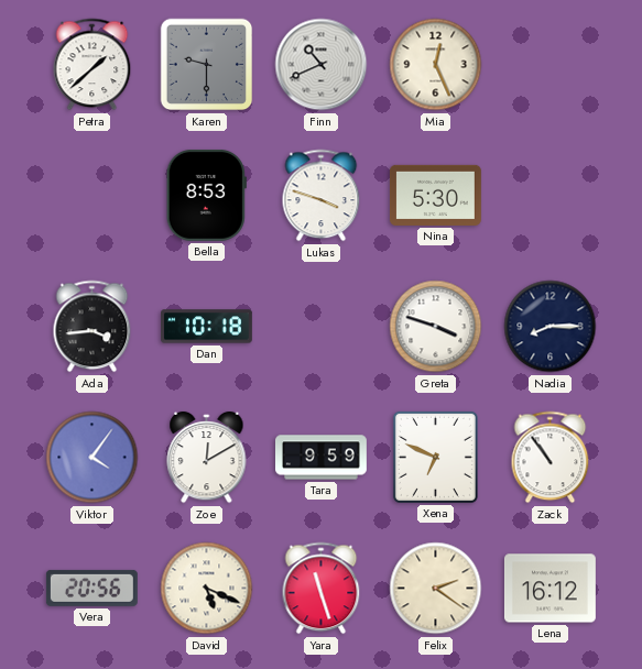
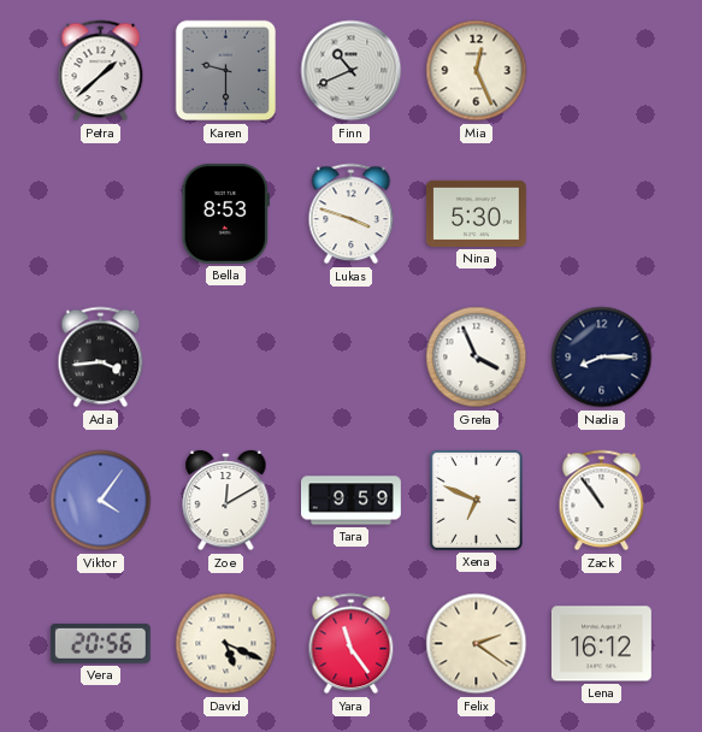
Dan: 10:18 -> none
Greta: 3:48 -> 3:56
Yara: 11:27 -> 11:24
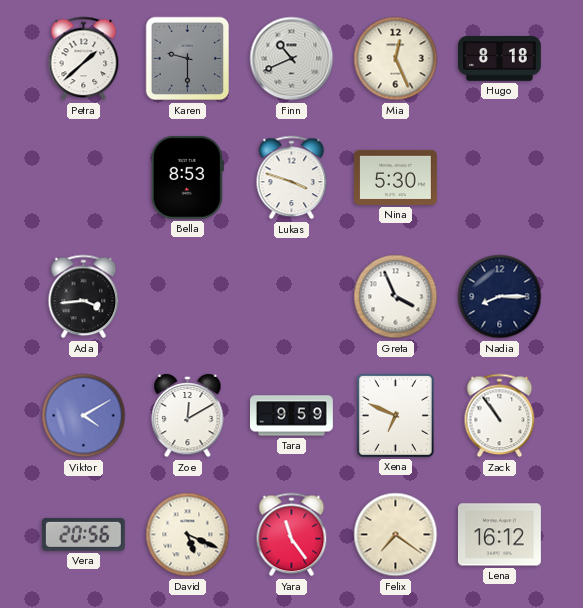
Hugo: none -> 8:18
Viktor: 4:06 -> 4:10
Felix: 2:21 -> 7:21
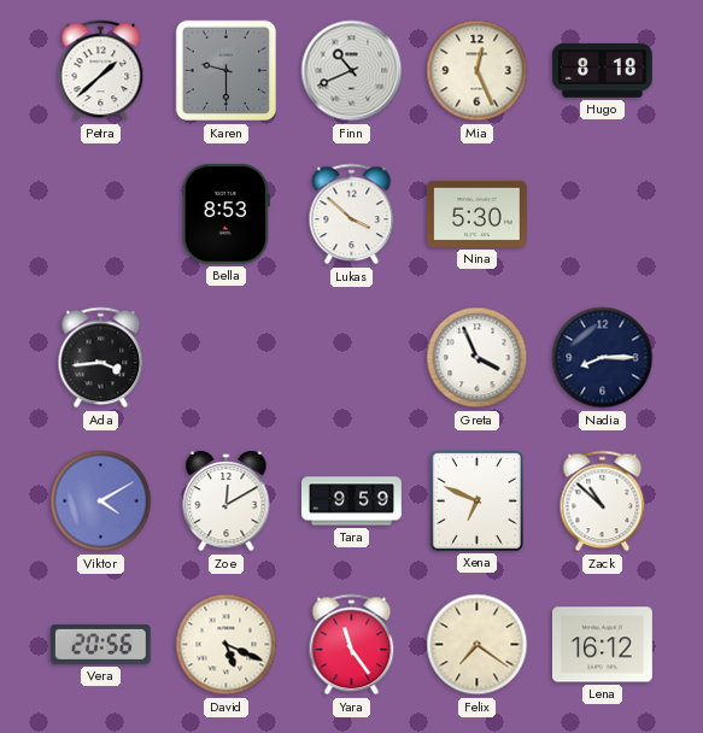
Lukas: 3:48 -> 3:52
Zack: 10:54 -> 10:52
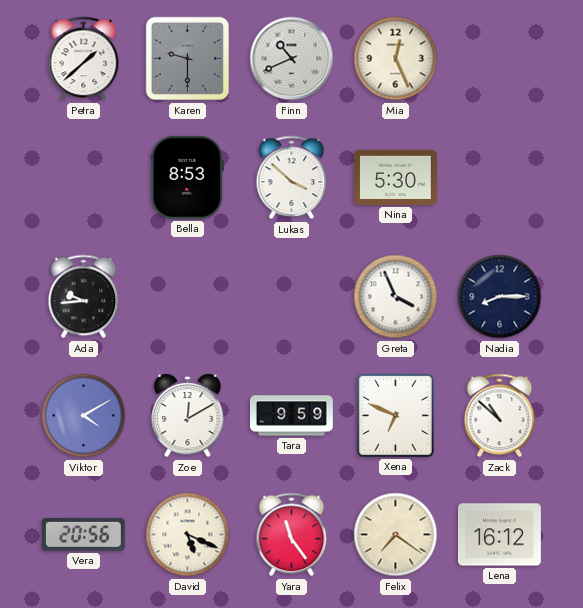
Hugo: 8:18 -> none
Ada: 3:44 -> 9:44
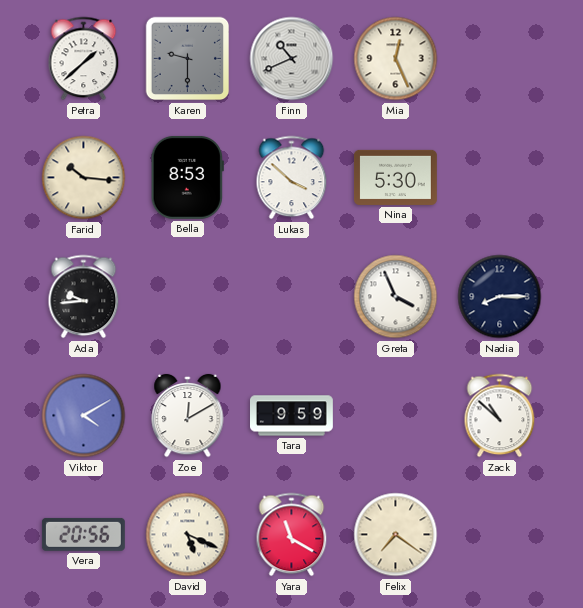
Farid: none -> 10:16
Xena: 6:49 -> none
Yara: 11:24 -> 11:20
Lena: 16:12 -> none
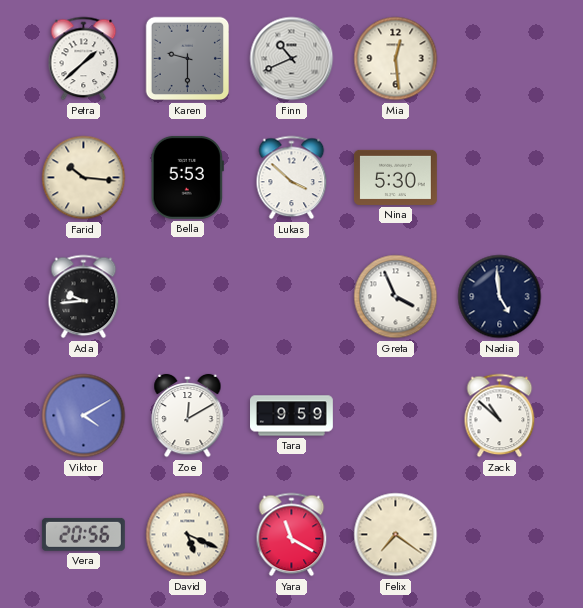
Mia: 12:26 -> 12:29
Bella: 8:53 -> 5:53
Nadia: 8:15 -> 4:59
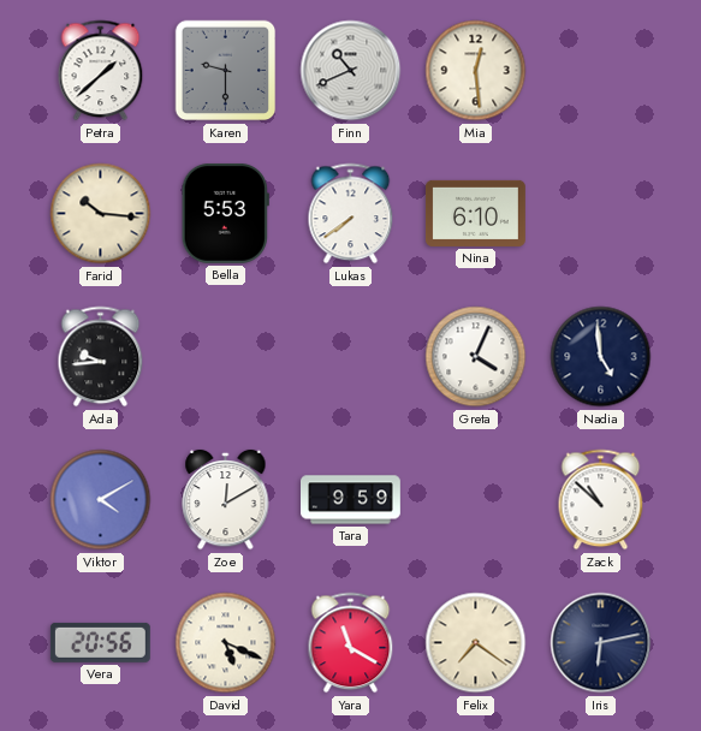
Lukas: 3:52 -> 7:39
Nina: 5:30 -> 6:10
Greta: 3:56 -> 4:04
Iris: none -> 6:13
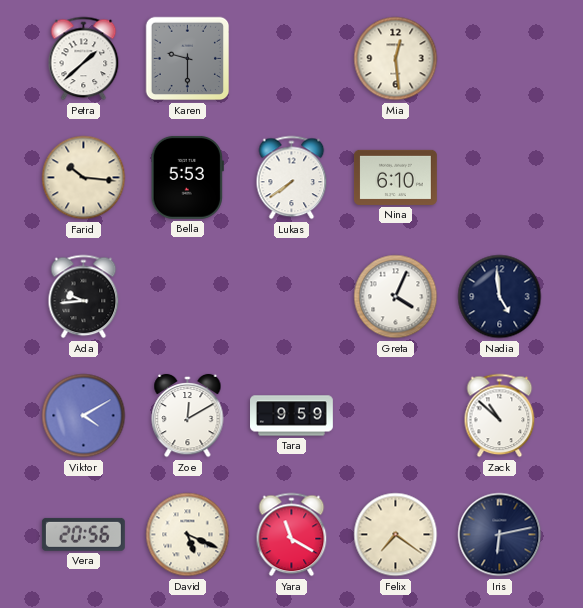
Finn: 10:41 -> none
